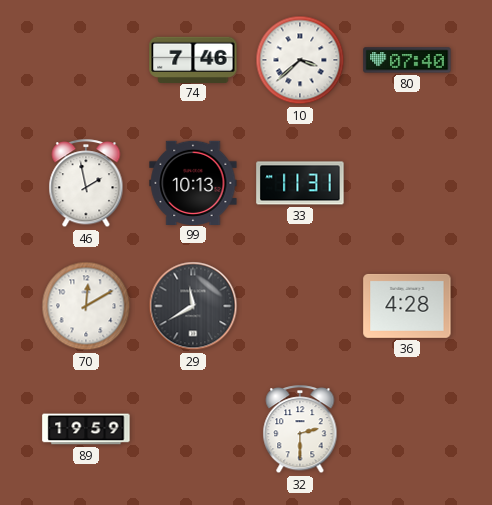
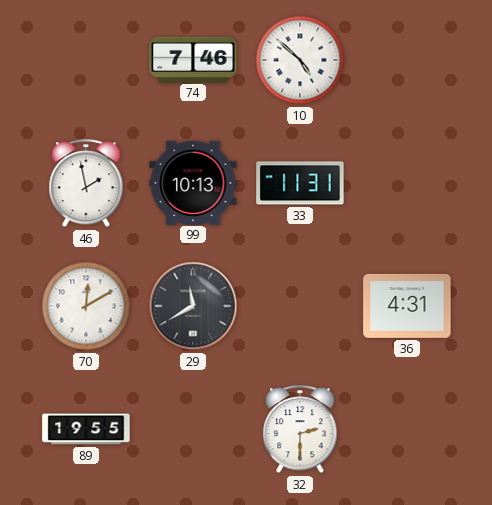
10: 3:38 -> 4:52
80: 07:40 -> none
36: 4:28 -> 4:31
89: 19:59 -> 19:55
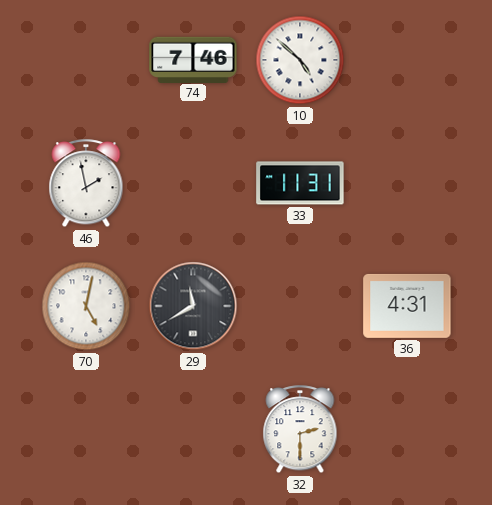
99: 10:13 -> none
70: 12:10 -> 5:02
89: 19:55 -> none
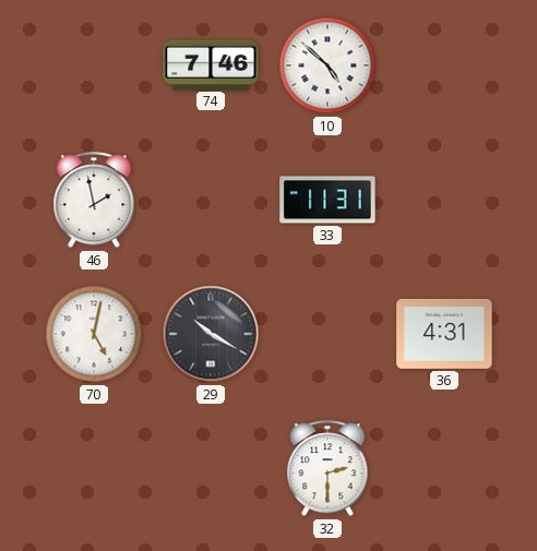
29: 11:40 -> 10:20
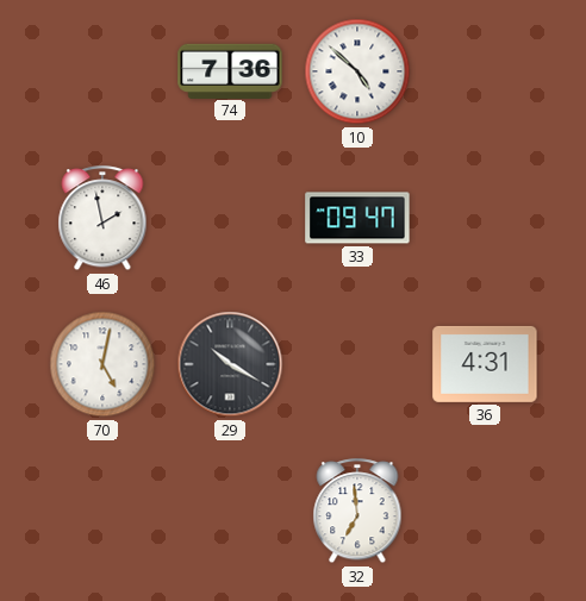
74: 7:46 -> 7:36
33: 11:31 -> 09:47
32: 2:30 -> 6:59
